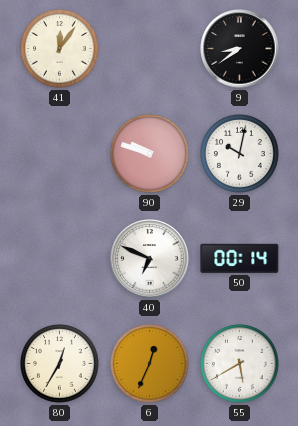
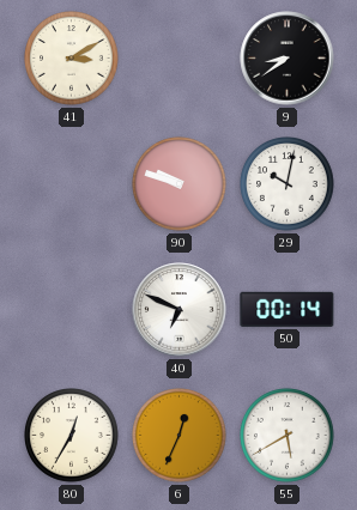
41: 12:06 -> 3:10
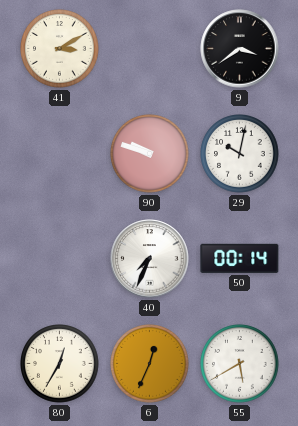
9: 8:39 -> 3:39
40: 6:49 -> 7:34
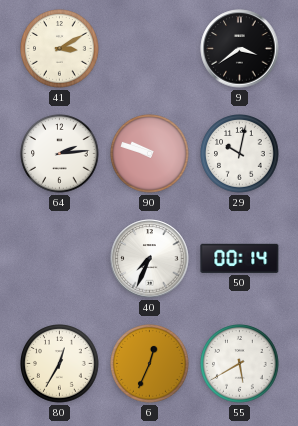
64: none -> 2:14
